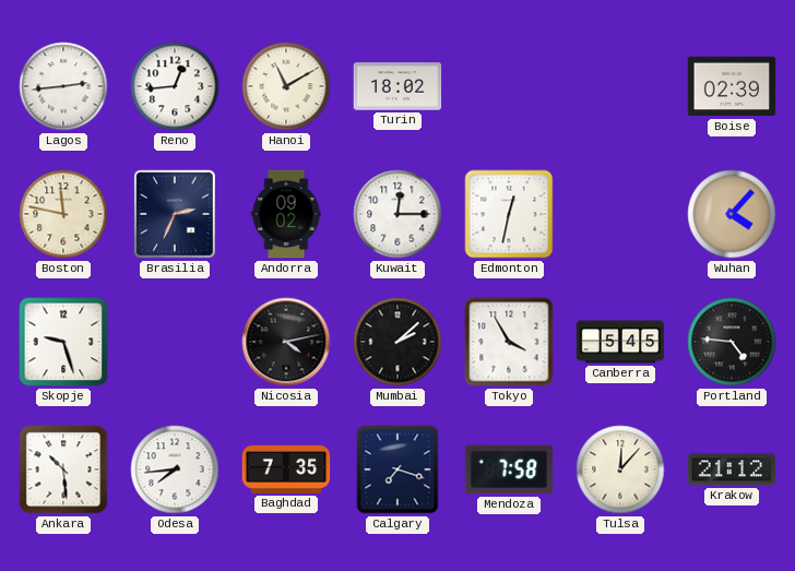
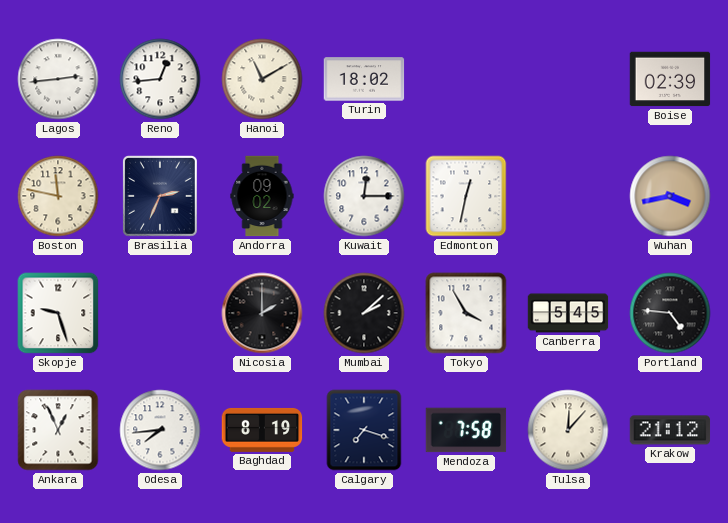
Wuhan: 4:07 -> 3:43
Nicosia: 4:13 -> 2:00
Ankara: 10:29 -> 12:56
Baghdad: 7:35 -> 8:19
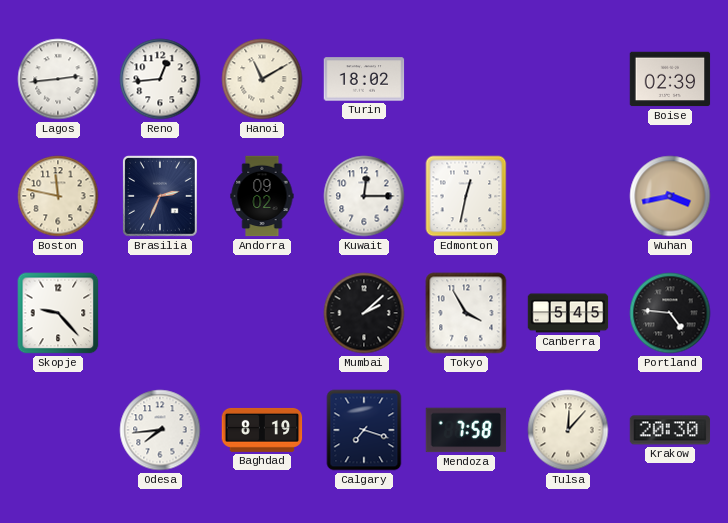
Skopje: 9:27 -> 9:23
Nicosia: 2:00 -> none
Ankara: 12:56 -> none
Krakow: 21:12 -> 20:30
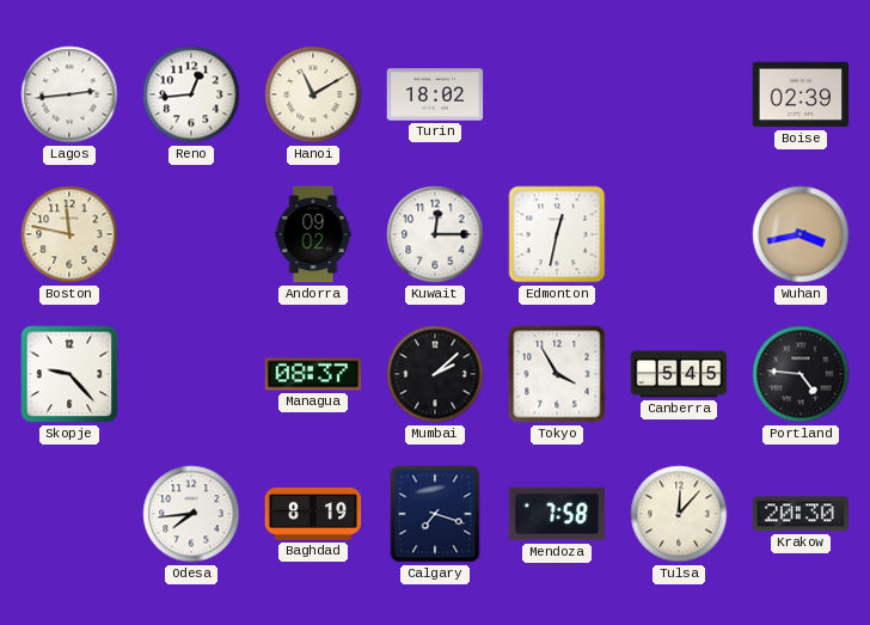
Brasilia: 2:34 -> none
Managua: none -> 08:37
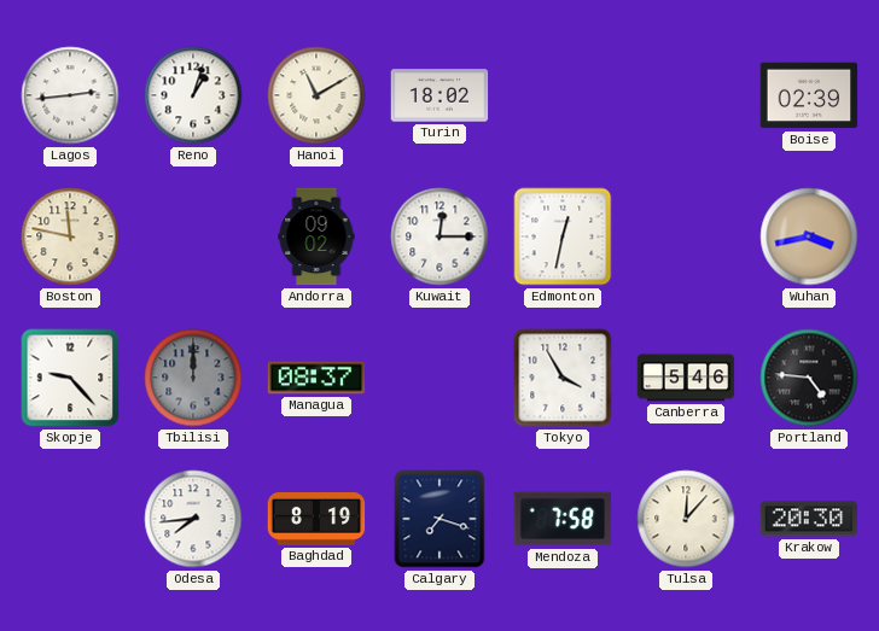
Reno: 12:44 -> 1:03
Tbilisi: none -> 12:00
Mumbai: 2:08 -> none
Canberra: 5:45 -> 5:46
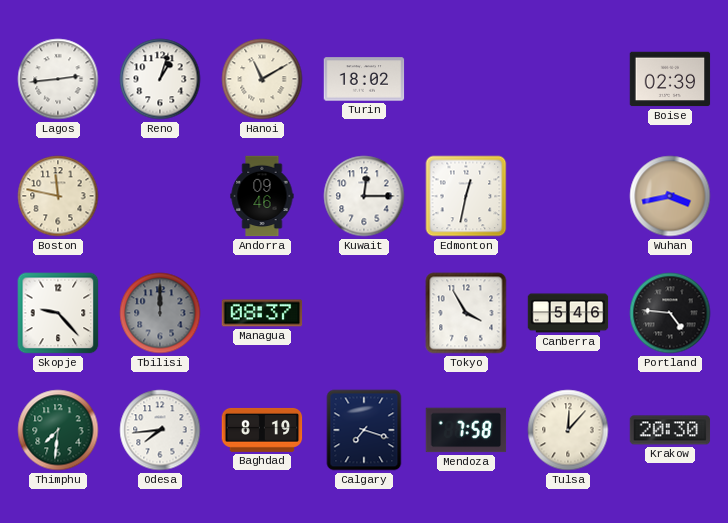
Andorra: 09:02 -> 09:46
Thimphu: none -> 7:31
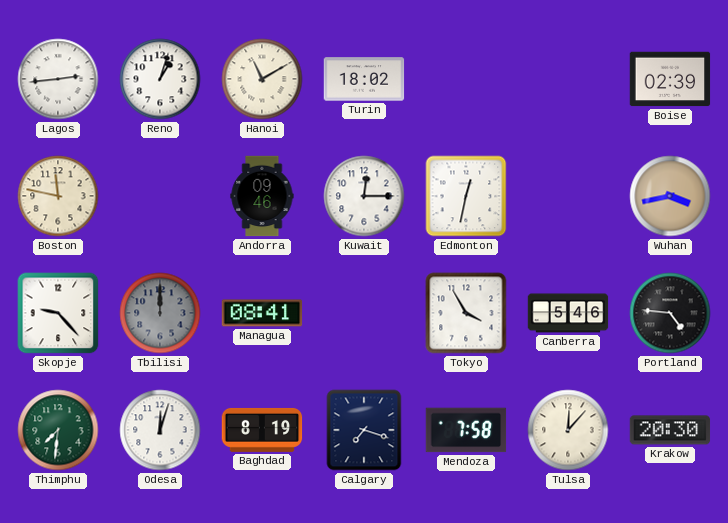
Managua: 08:37 -> 08:41
Odesa: 7:44 -> 12:03
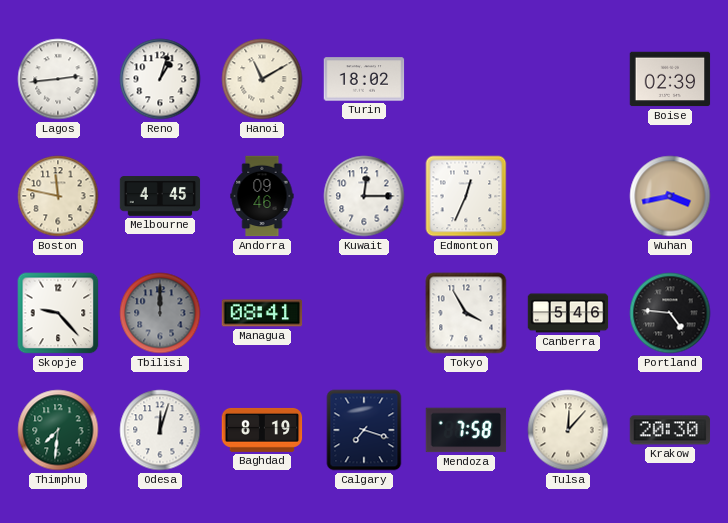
Melbourne: none -> 4:45
Edmonton: 12:32 -> 12:34
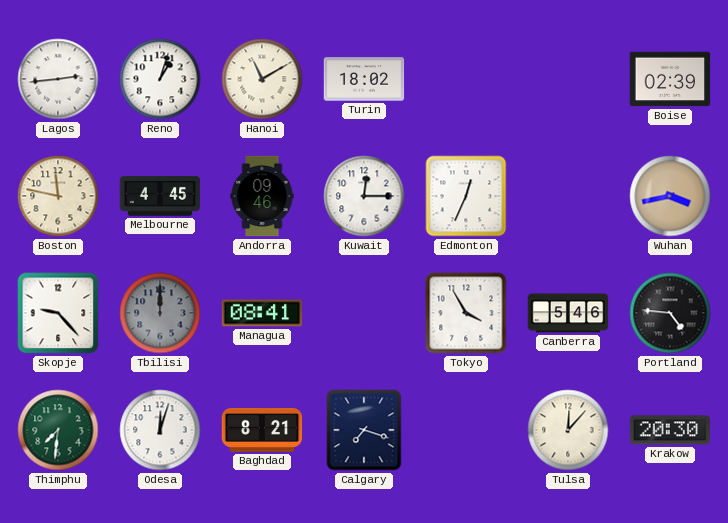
Baghdad: 8:19 -> 8:21
Mendoza: 7:58 -> none
